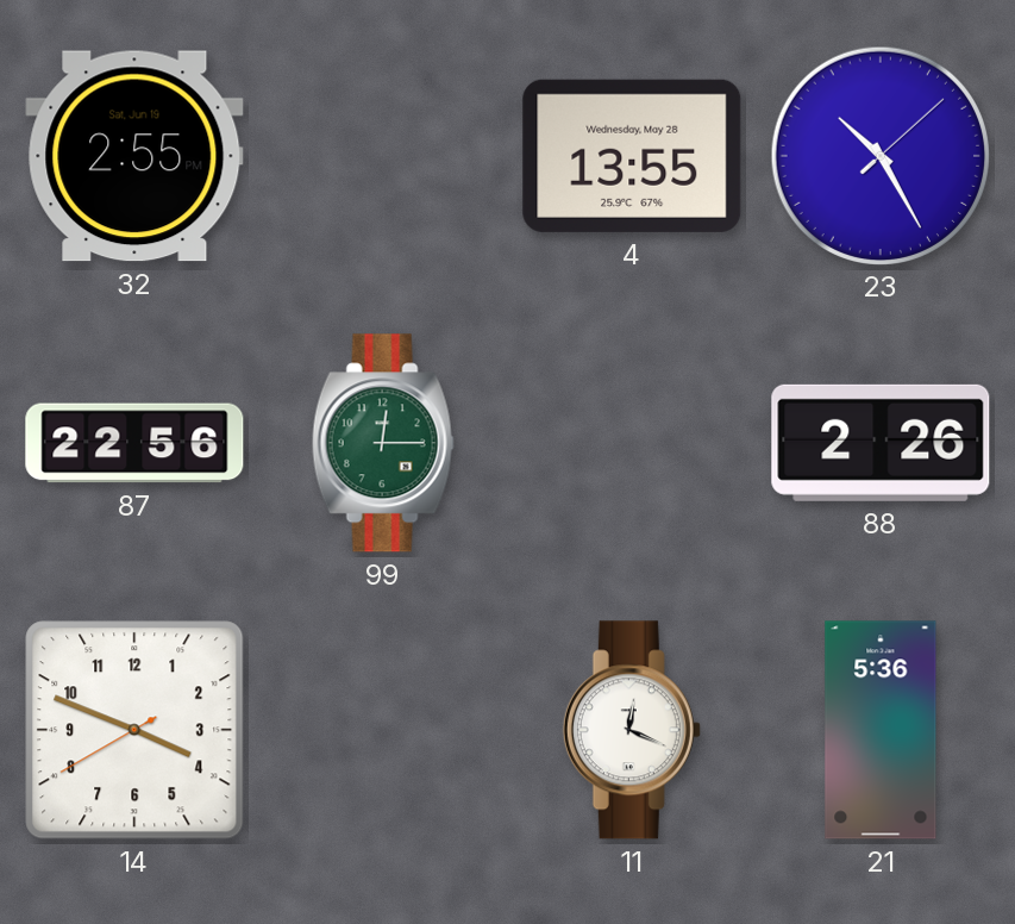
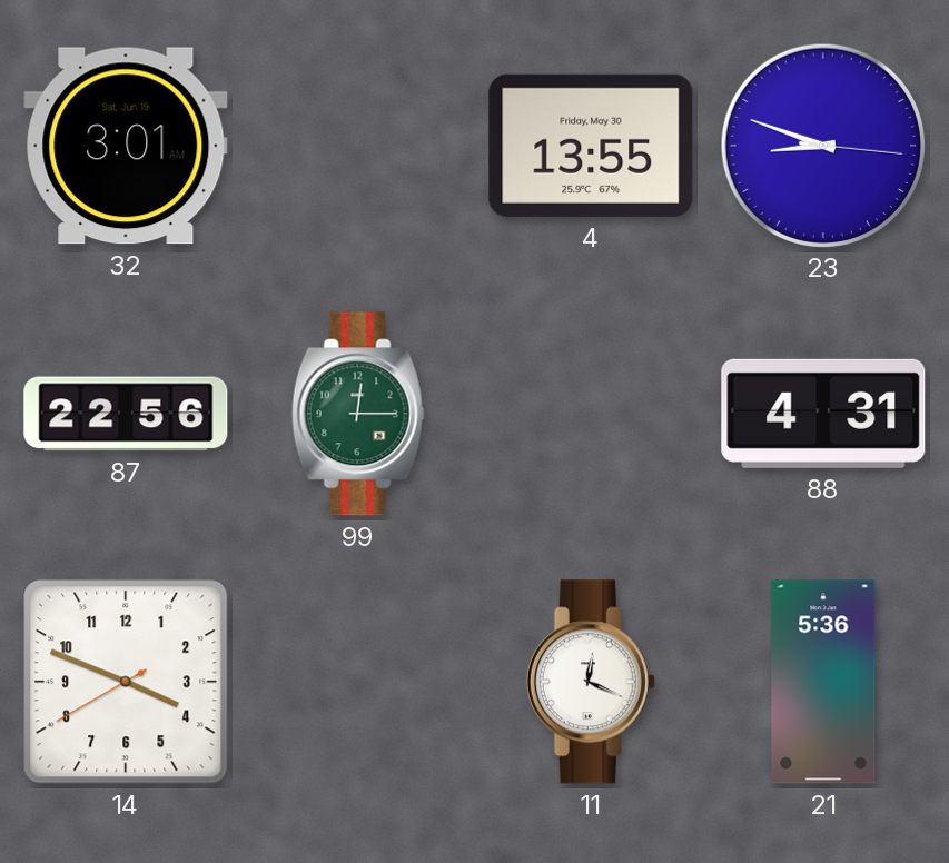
32: 2:55 -> 3:01
4 date: Wednesday, May 28 -> Friday, May 30
23: 10:25 -> 8:48
88: 2:26 -> 4:31
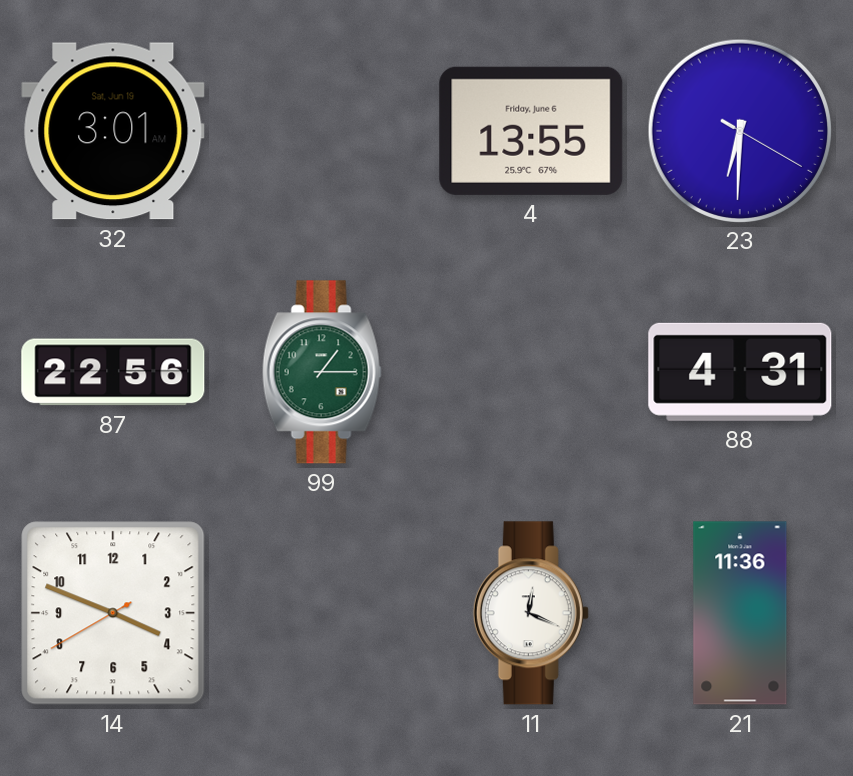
4 date: Friday, May 30 -> Friday, June 6
23: 8:48 -> 6:30
99: 12:15 -> 1:15
21: 5:36 -> 11:36
